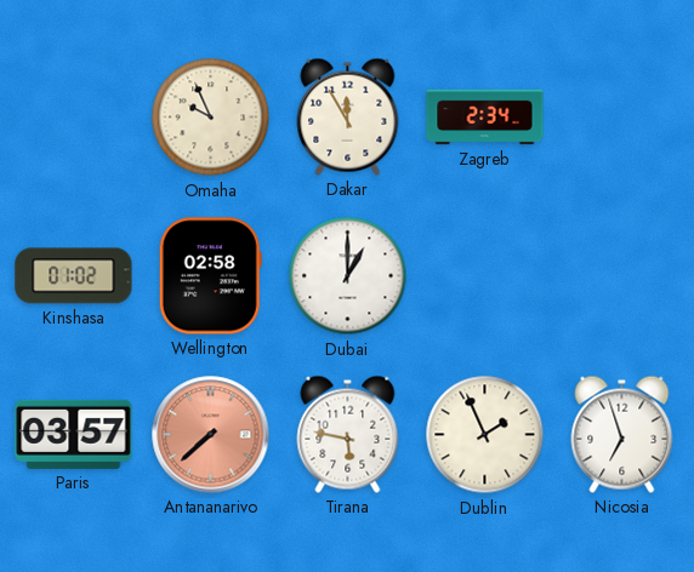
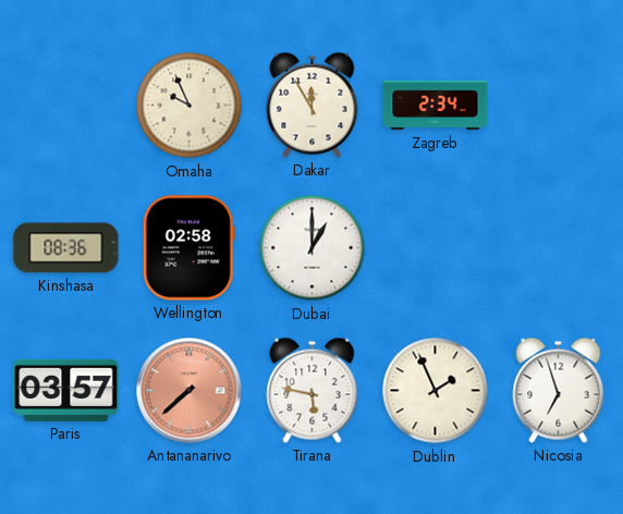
Kinshasa: 01:02 -> 08:36
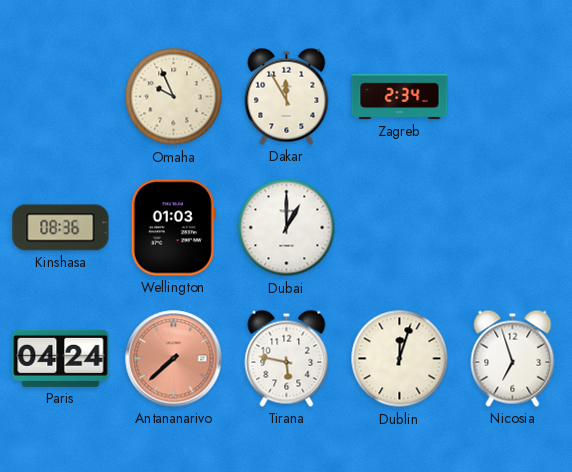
Wellington: 02:58 -> 01:03
Paris: 03:57 -> 04:24
Dublin: 1:56 -> 12:03
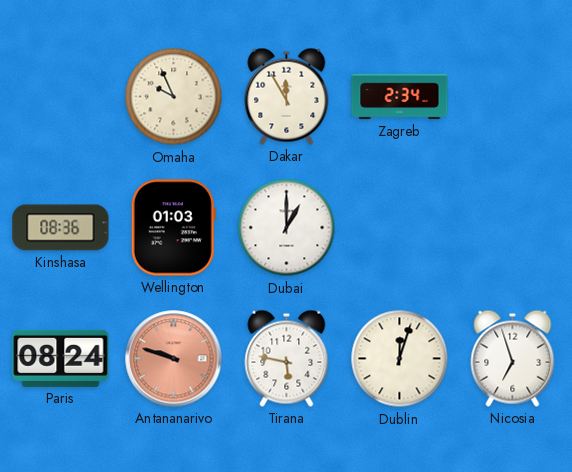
Paris: 04:24 -> 08:24
Antananarivo: 7:38 -> 9:48
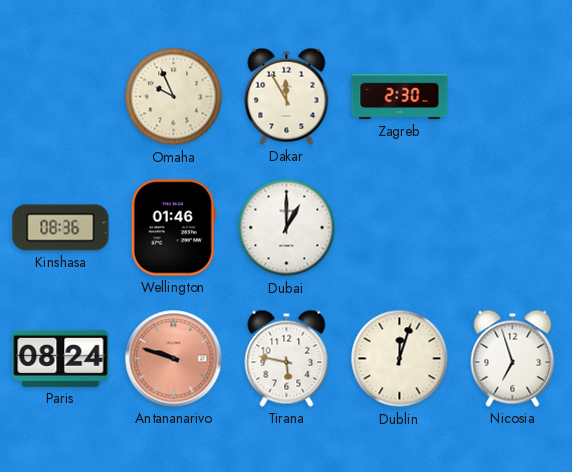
Zagreb: 2:34 -> 2:30
Wellington: 01:03 -> 01:46
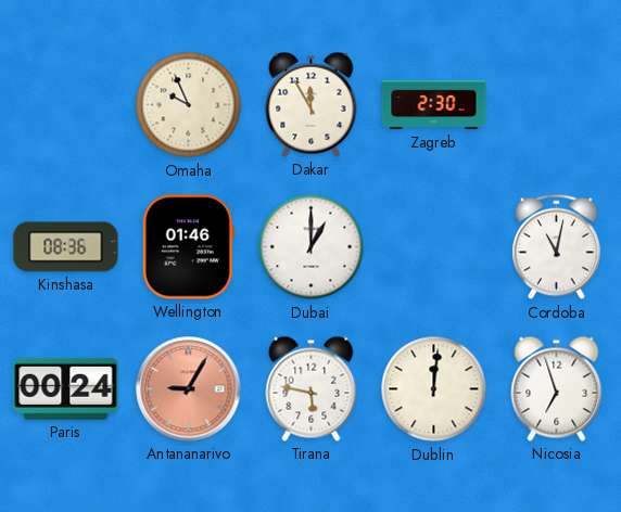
Cordoba: none -> 11:02
Paris: 08:24 -> 00:24
Antananarivo: 9:48 -> 9:05
Dublin: 12:03 -> 12:01
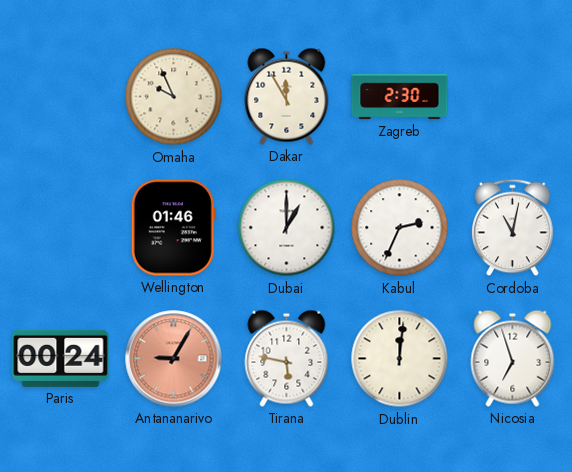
Kinshasa: 08:36 -> none
Kabul: none -> 2:34
